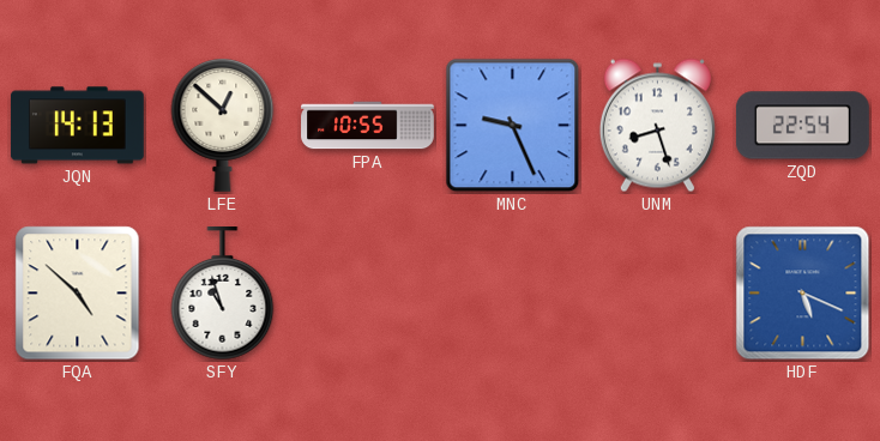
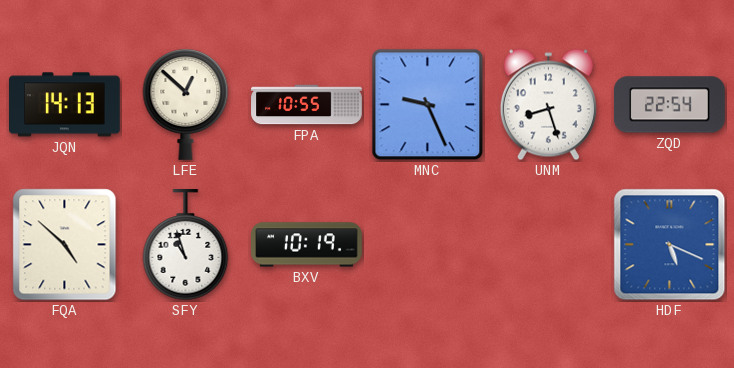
BXV: none -> 10:19
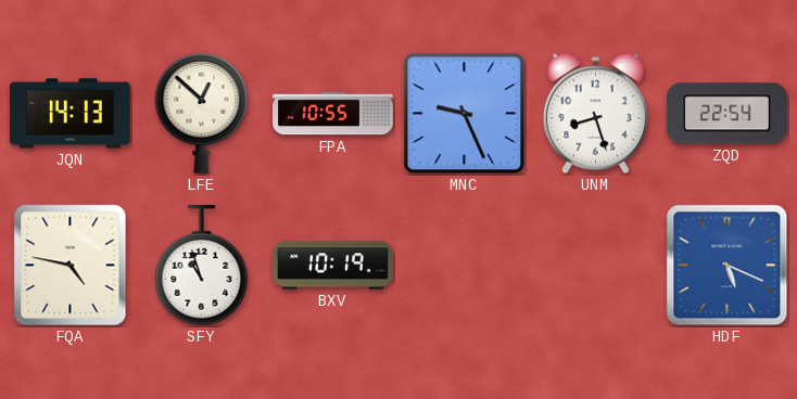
FQA: 4:52 -> 4:47
